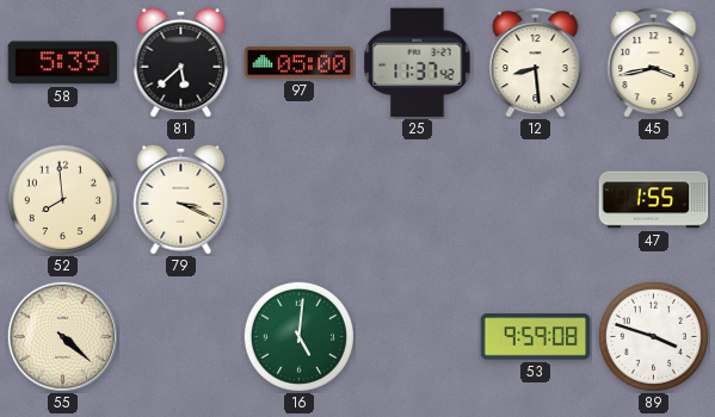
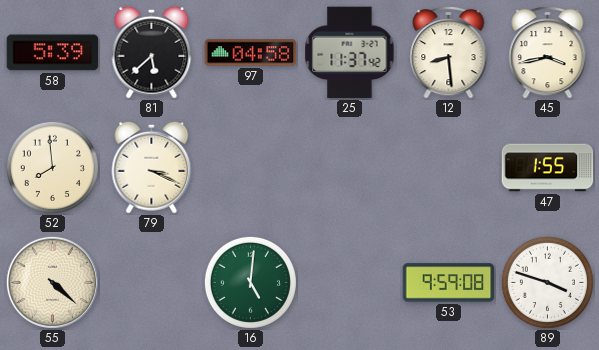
97: 05:00 -> 04:58
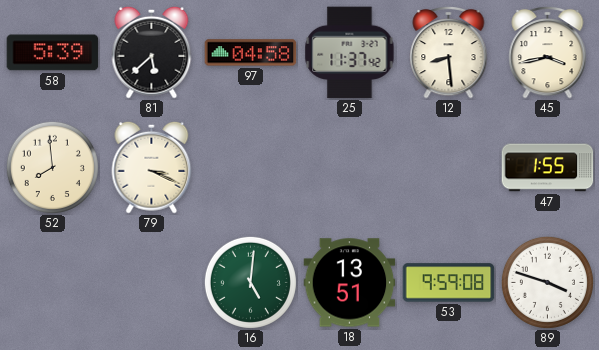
55: 4:22 -> none
18: none -> 13:51
